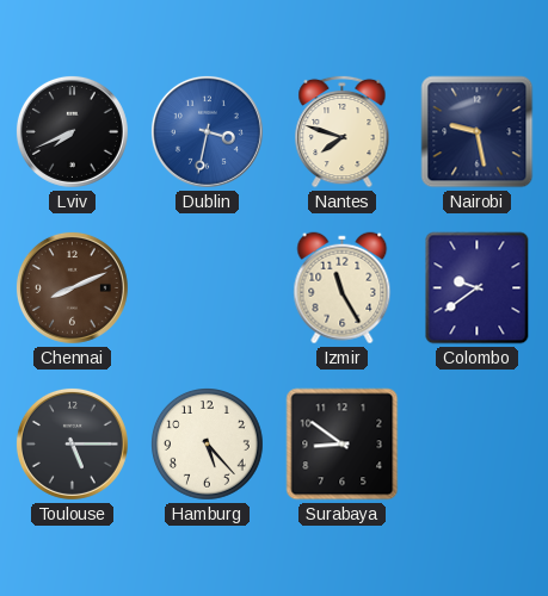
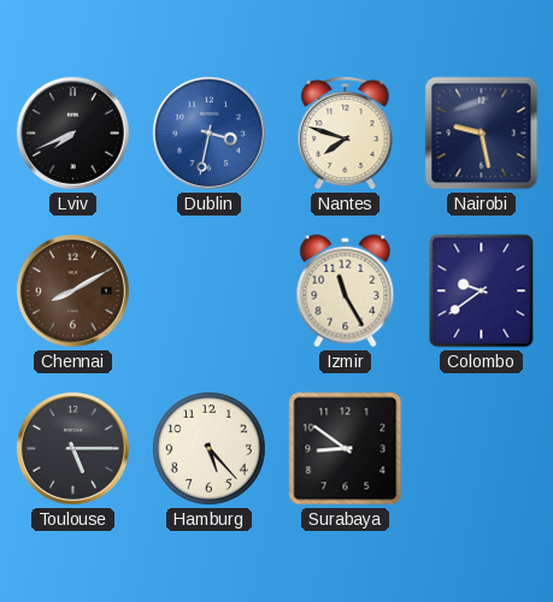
Chennai: 8:11 -> 8:10
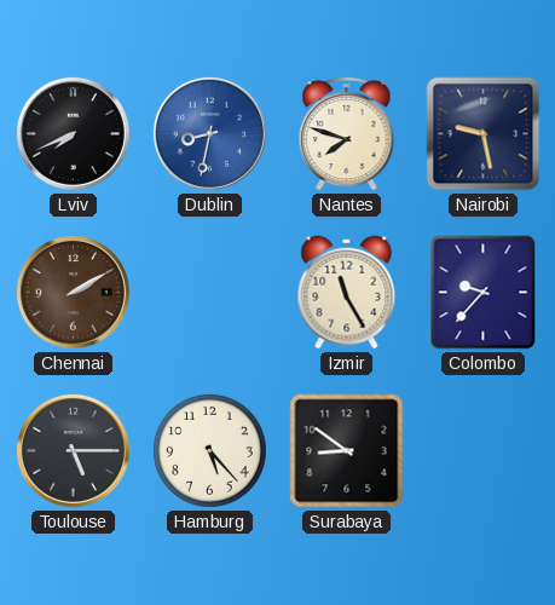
Dublin: 3:32 -> 8:32
Chennai: 8:10 -> 2:10
Colombo: 9:39 -> 9:37
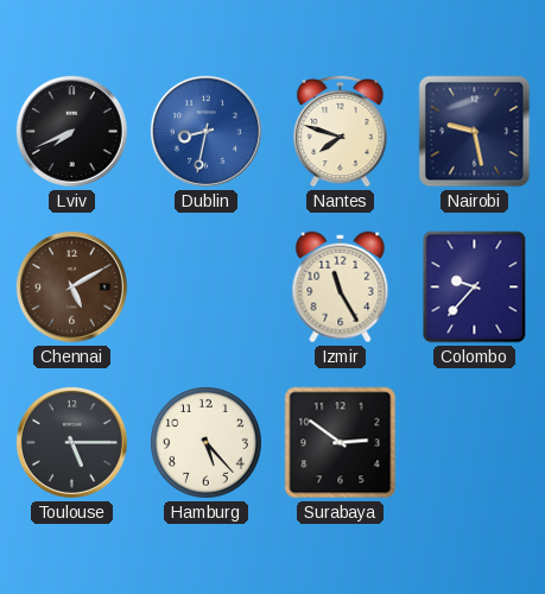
Chennai: 2:10 -> 5:10
Surabaya: 8:51 -> 2:51
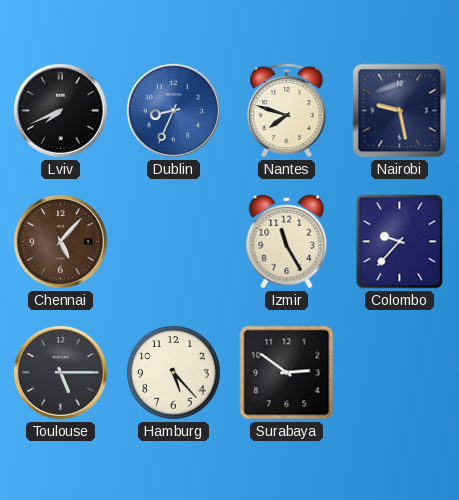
Dublin: 8:32 -> 8:34
Chennai: 5:10 -> 5:07
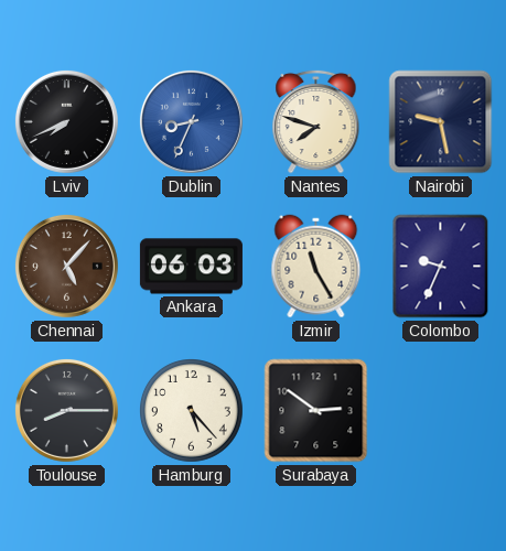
Ankara: none -> 06:03
Colombo: 9:37 -> 9:34
Toulouse: 5:15 -> 8:15
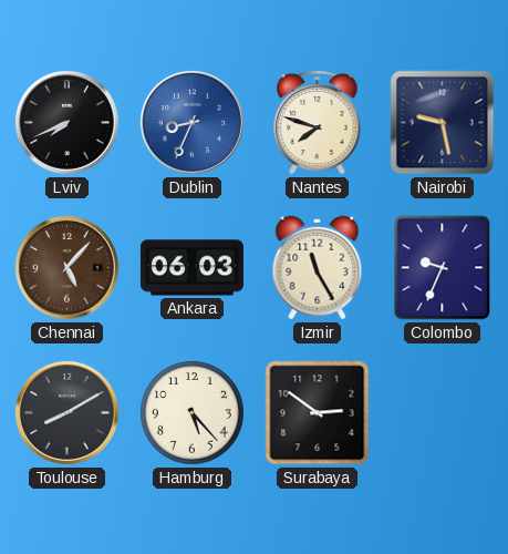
Toulouse: 8:15 -> 8:10
